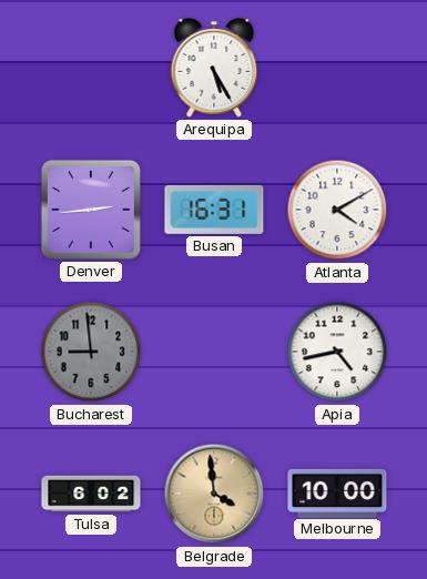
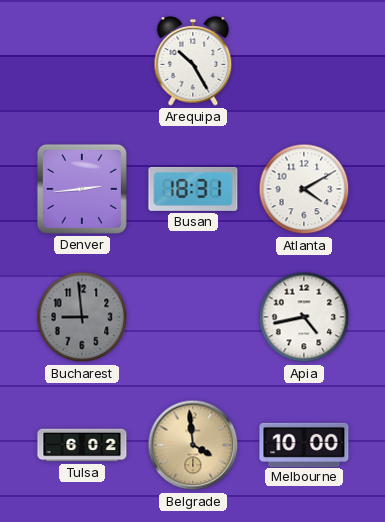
Arequipa: 5:25 -> 10:25
Busan: 16:31 -> 18:31
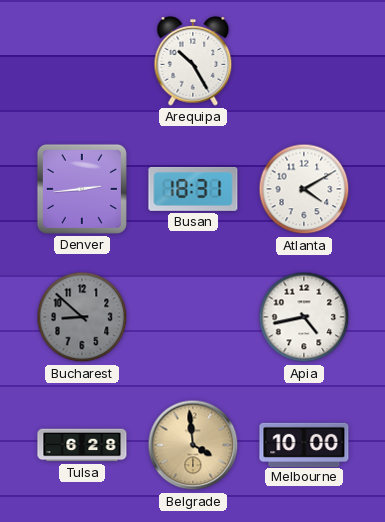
Bucharest: 8:59 -> 8:52
Tulsa: 6:02 -> 6:28
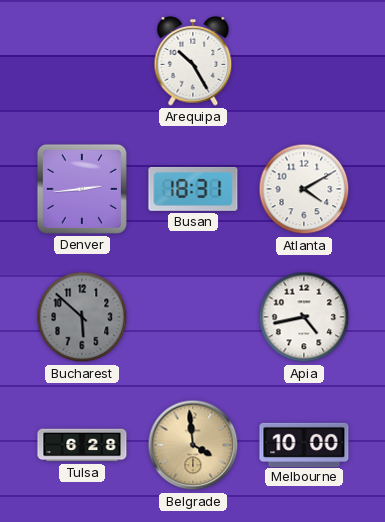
Bucharest: 8:52 -> 5:52
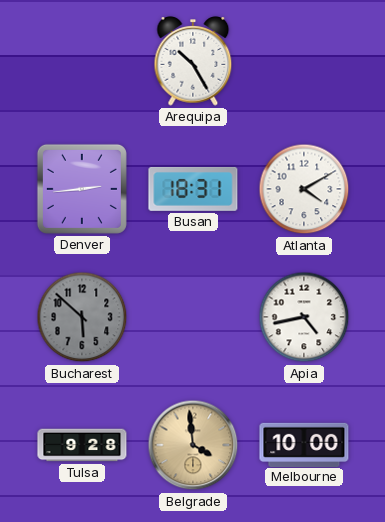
Tulsa: 6:28 -> 9:28
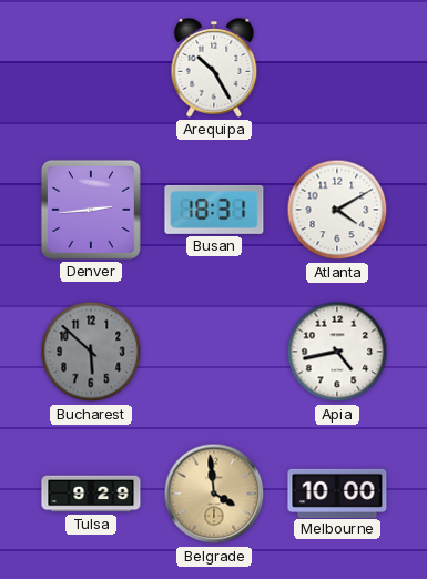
Tulsa: 9:28 -> 9:29
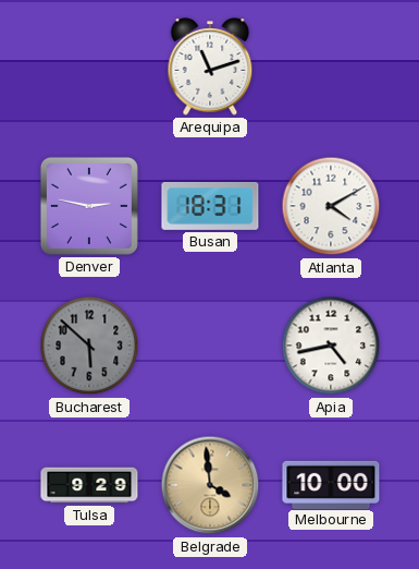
Arequipa: 10:25 -> 11:12
Denver: 2:44 -> 2:47
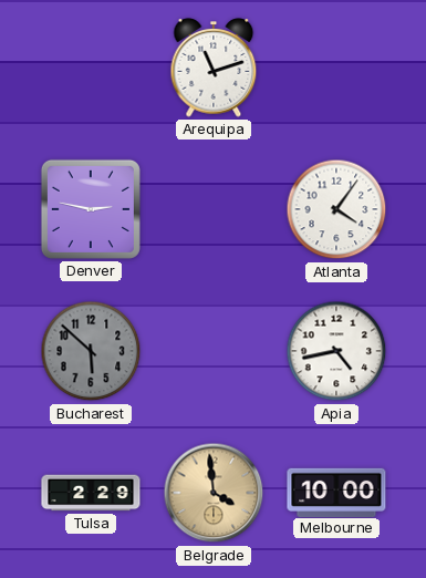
Busan: 18:31 -> none
Atlanta: 4:10 -> 4:06
Tulsa: 9:29 -> 2:29
